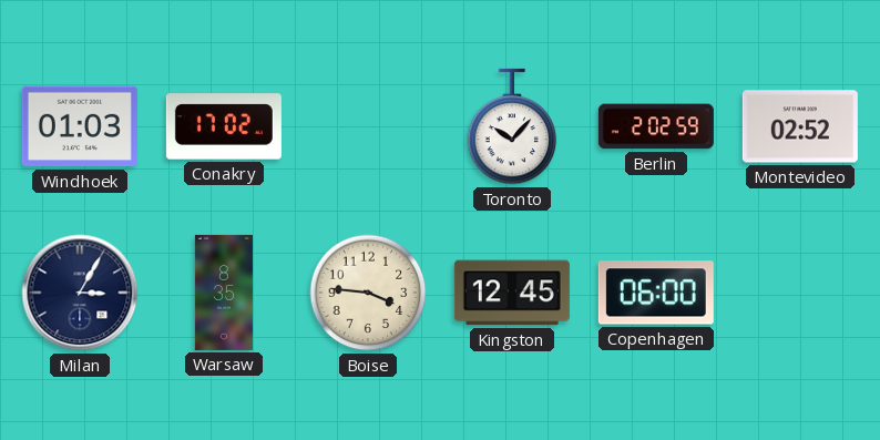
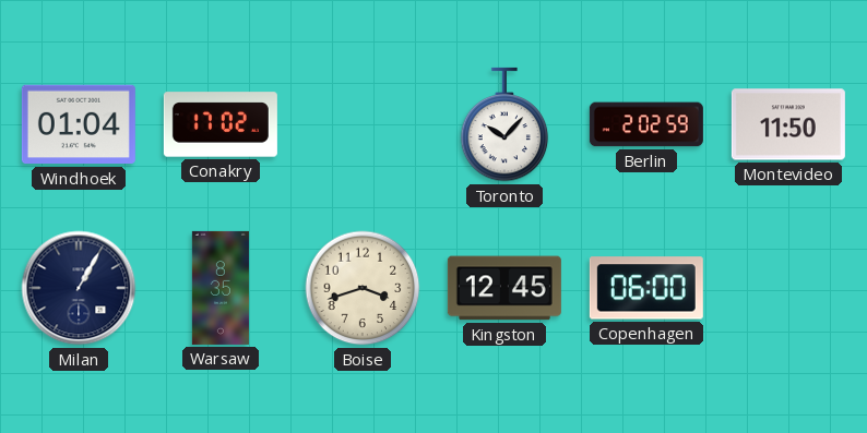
Windhoek: 01:03 -> 01:04
Montevideo: 02:52 -> 11:50
Milan: 3:05 -> 1:05
Boise: 3:46 -> 3:42
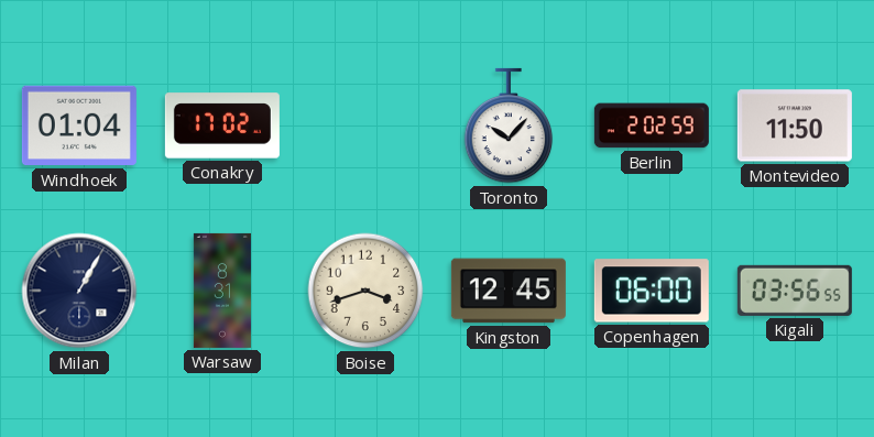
Warsaw: 8:35 -> 8:31
Kigali: none -> 03:56
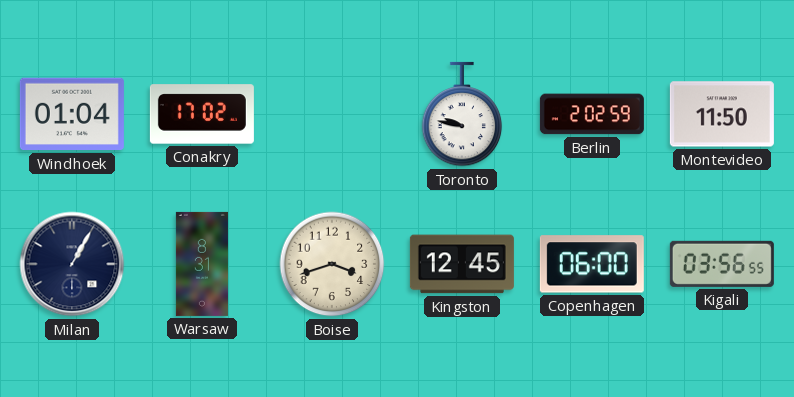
Toronto: 10:07 -> 9:47
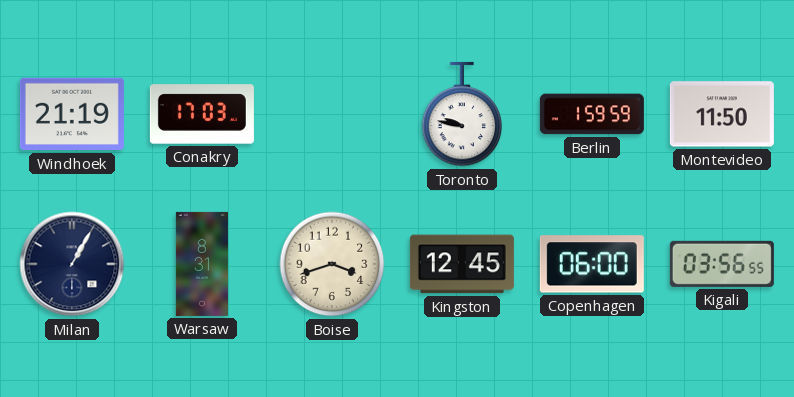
Windhoek: 01:04 -> 21:19
Conakry: 17:02 -> 17:03
Berlin: 2:02 -> 1:59
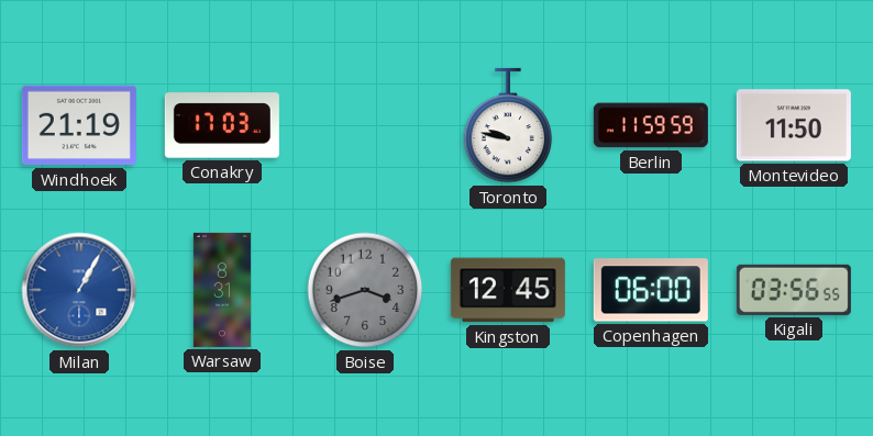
Berlin: 1:59 -> 11:59
Milan dial: navy -> blue
Boise dial: cream -> grey
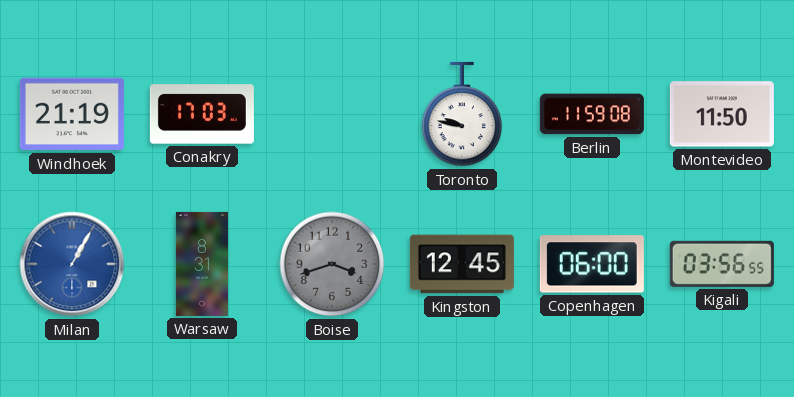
Berlin: 11:59:59 -> 11:59:08
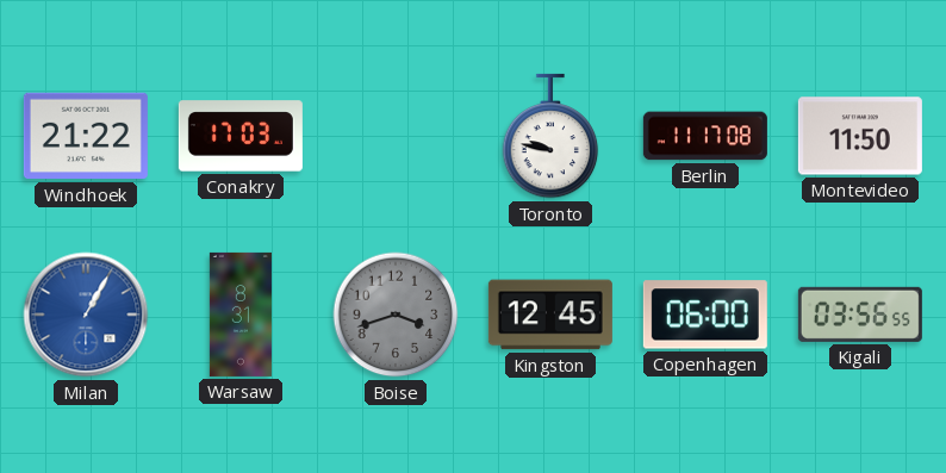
Windhoek: 21:19 -> 21:22
Berlin: 11:59 -> 11:17
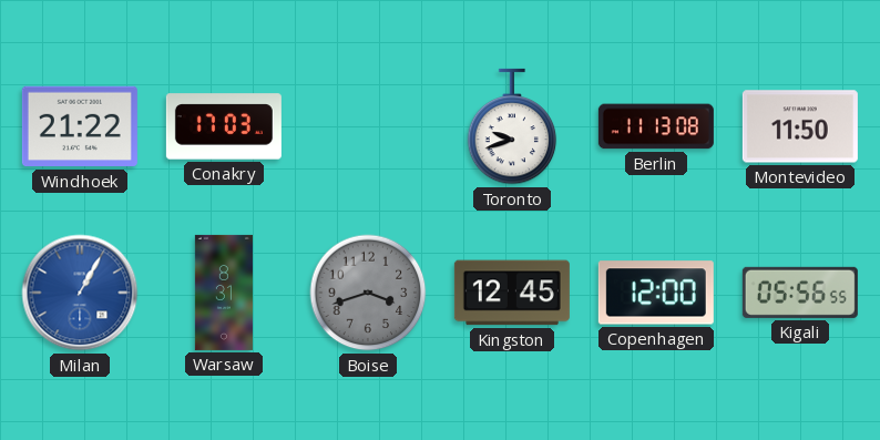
Toronto: 9:47 -> 9:42
Berlin: 11:17 -> 11:13
Copenhagen: 06:00 -> 12:00
Kigali: 03:56 -> 05:56
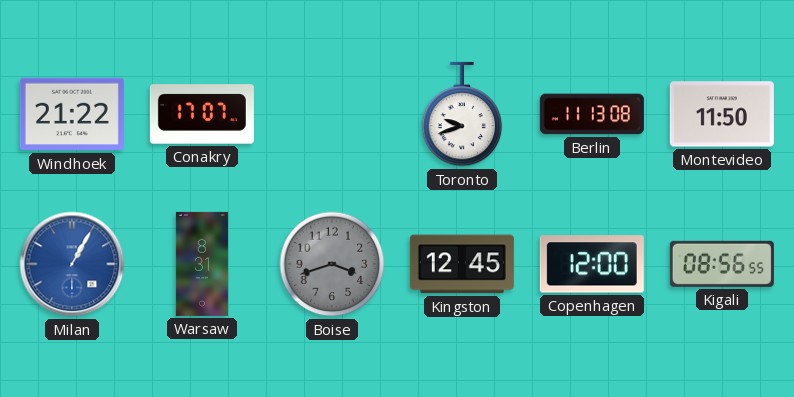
Conakry: 17:03 -> 17:07
Kigali: 05:56 -> 08:56
